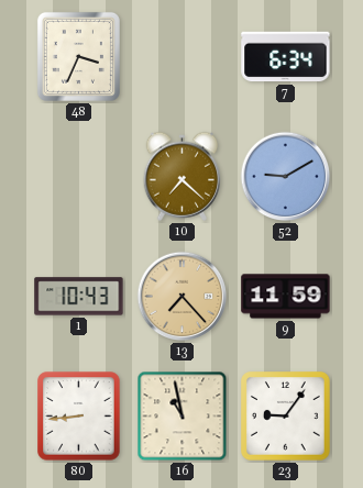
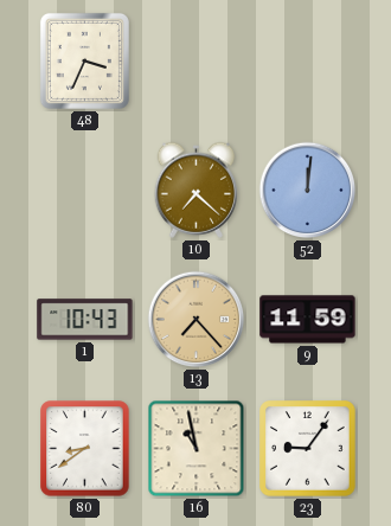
7: 6:34 -> none
52: 9:10 -> 12:01
80: 8:44 -> 8:39
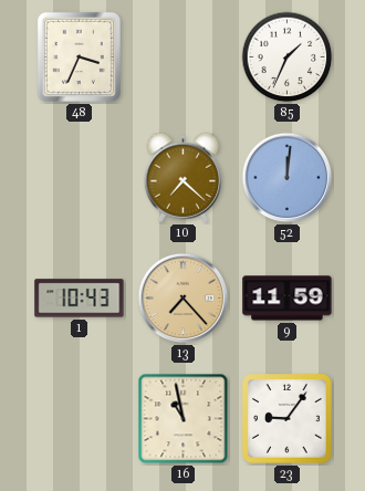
85: none -> 1:34
80: 8:39 -> none
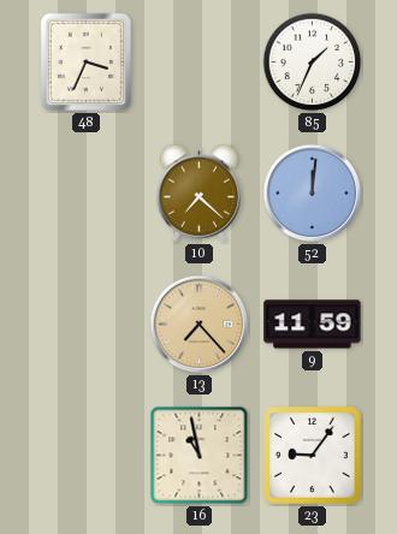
1: 10:43 -> none
